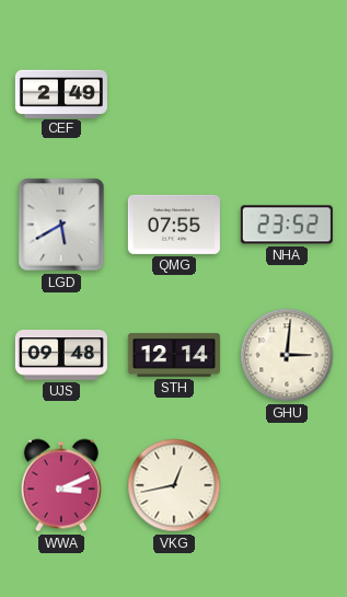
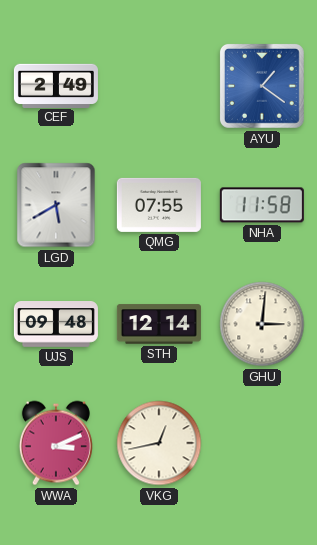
AYU: none -> 1:21
NHA: 23:52 -> 11:58
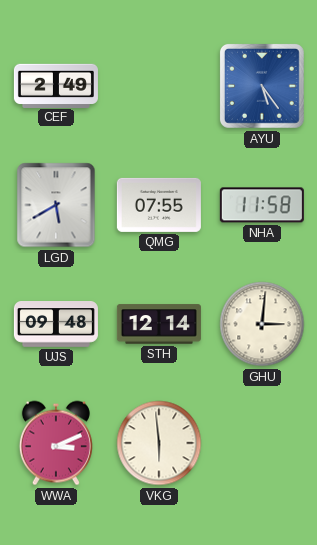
AYU: 1:21 -> 5:24
VKG: 12:43 -> 5:59
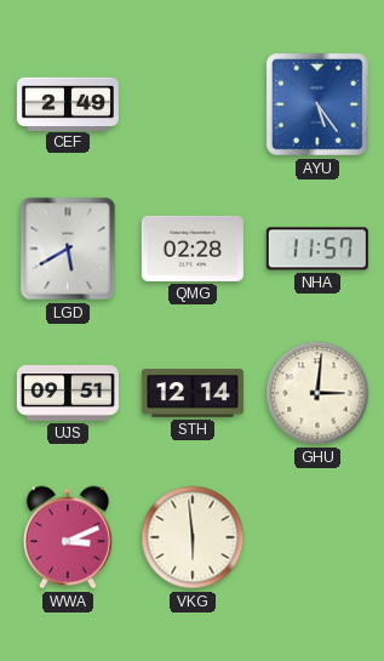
QMG: 07:55 -> 02:28
NHA: 11:58 -> 11:57
UJS: 09:48 -> 09:51
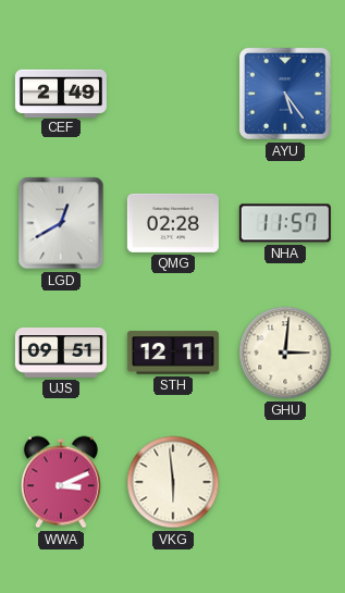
LGD: 5:40 -> 12:40
STH: 12:14 -> 12:11
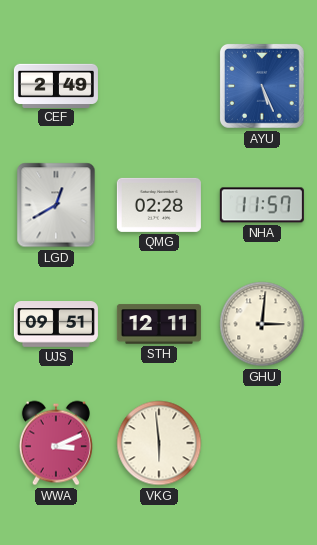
AYU: 5:24 -> 5:26
